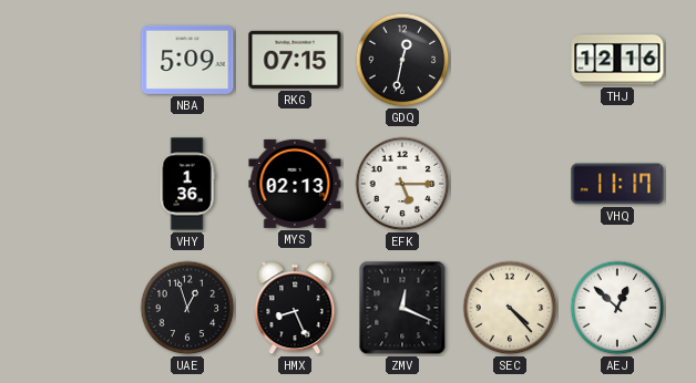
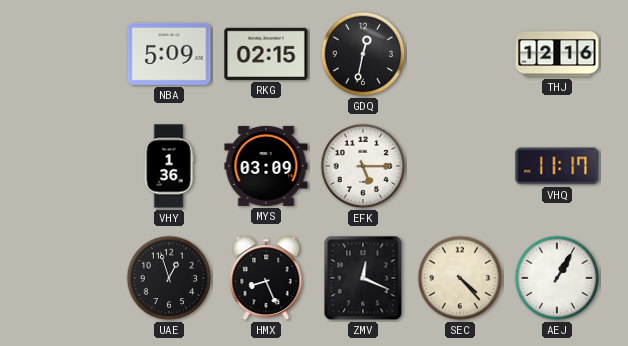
RKG: 07:15 -> 02:15
MYS: 02:13 -> 03:09
AEJ: 12:52 -> 1:05
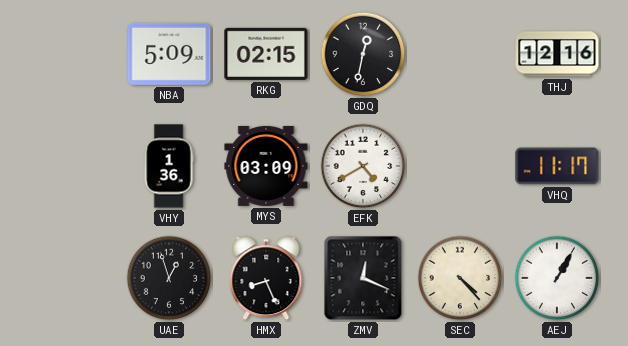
EFK: 5:15 -> 4:40
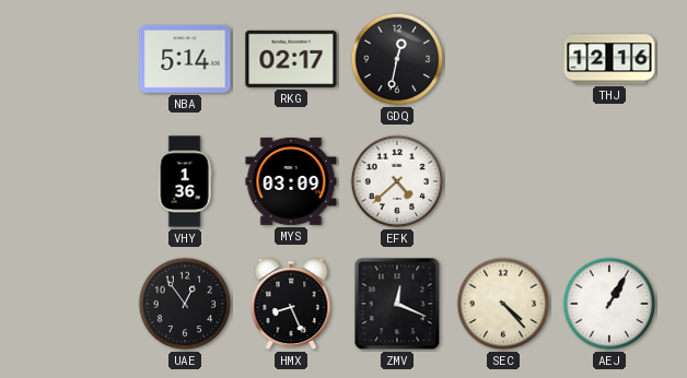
NBA: 5:09 -> 5:14
RKG: 02:15 -> 02:17
EFK: 4:40 -> 4:38
VHQ: 11:17 -> none
UAE: 12:57 -> 12:54
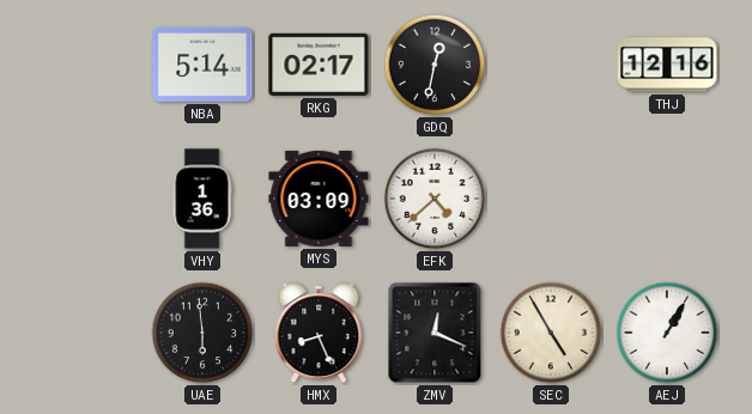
UAE: 12:54 -> 5:59
SEC: 4:23 -> 4:55
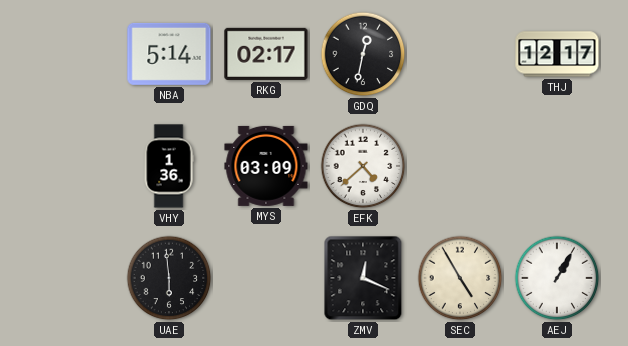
THJ: 12:16 -> 12:17
HMX: 8:26 -> none
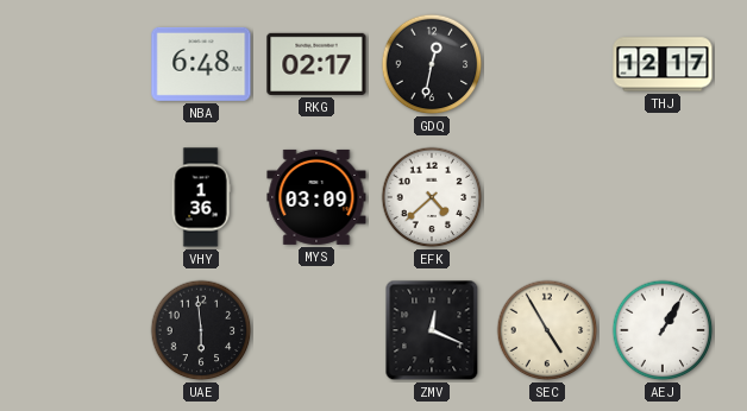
NBA: 5:14 -> 6:48
